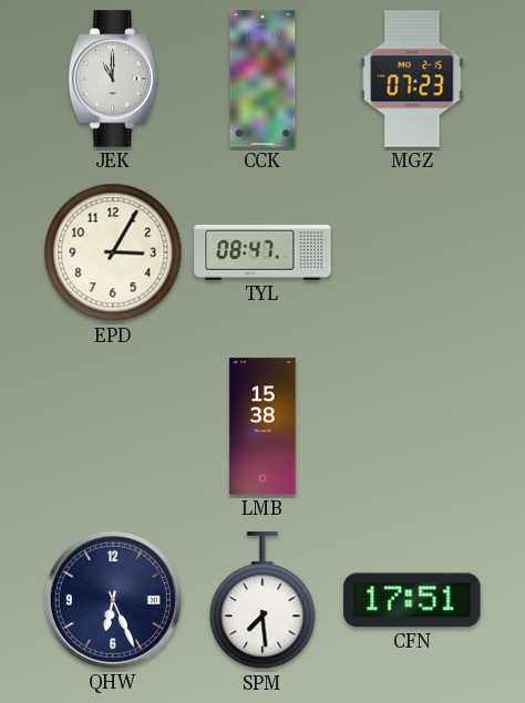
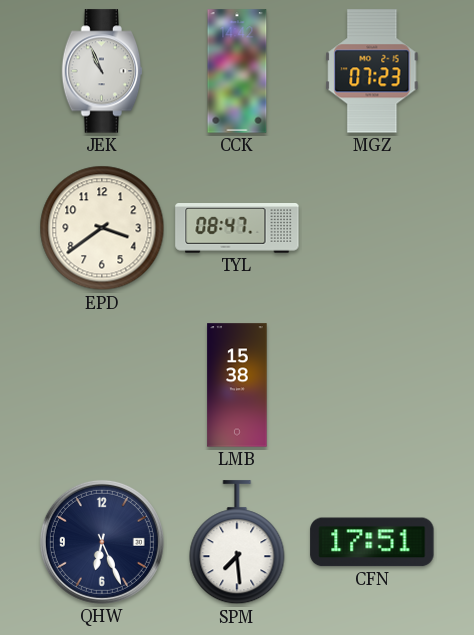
JEK: 11:00 -> 10:56
EPD: 3:05 -> 3:39
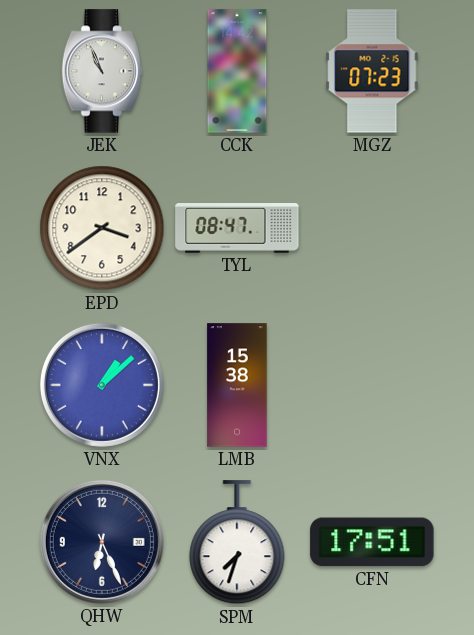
VNX: none -> 1:08
SPM: 7:29 -> 7:33
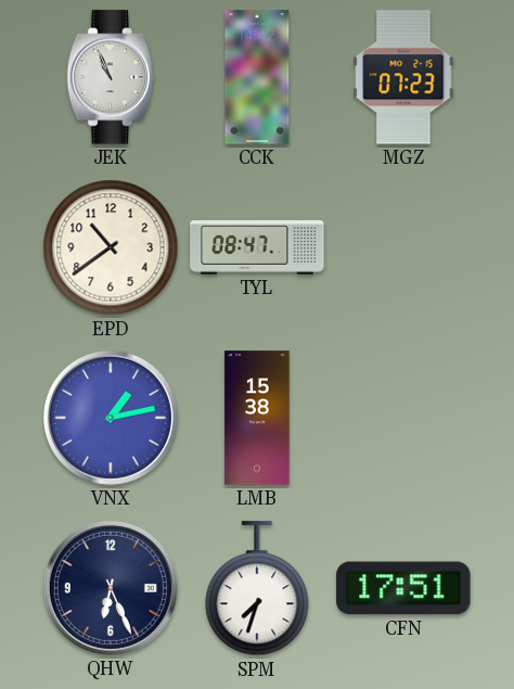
EPD: 3:39 -> 10:39
VNX: 1:08 -> 1:13
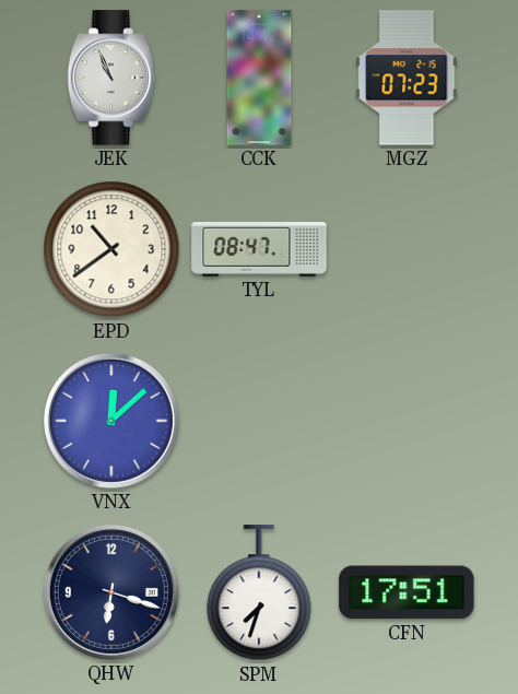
VNX: 1:13 -> 12:08
LMB: 15:38 -> none
QHW: 6:26 -> 6:18
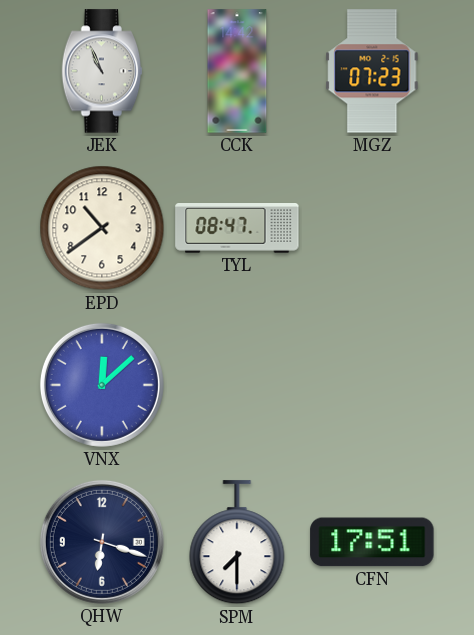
SPM: 7:33 -> 7:30
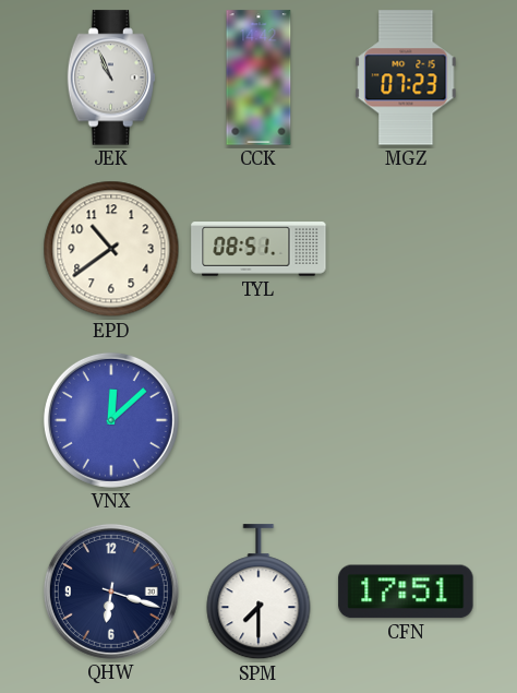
TYL: 08:47 -> 08:51
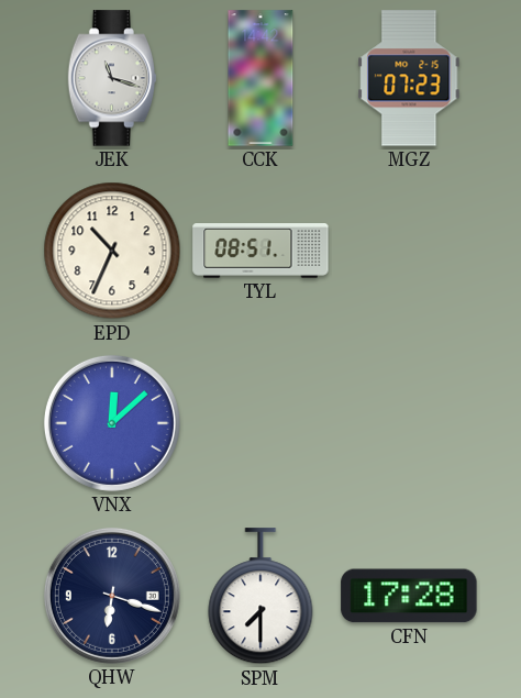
JEK: 10:56 -> 11:18
EPD: 10:39 -> 10:34
CFN: 17:51 -> 17:28
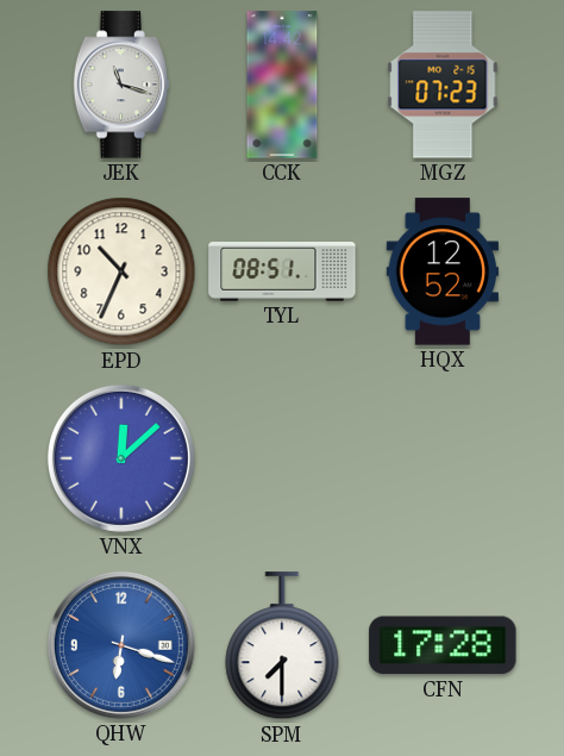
HQX: none -> 12:52
QHW dial: navy -> blue
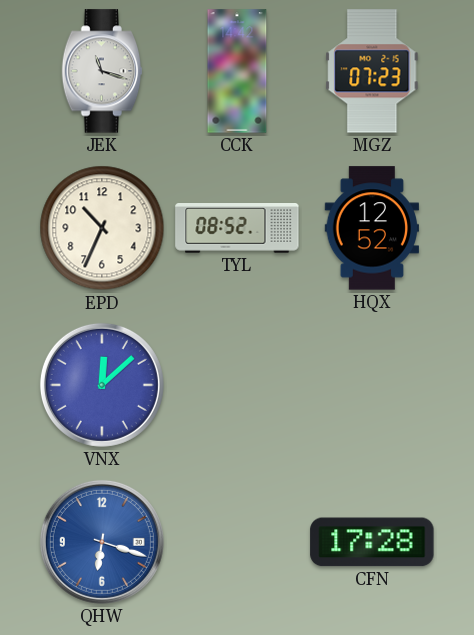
TYL: 08:51 -> 08:52
SPM: 7:30 -> none
